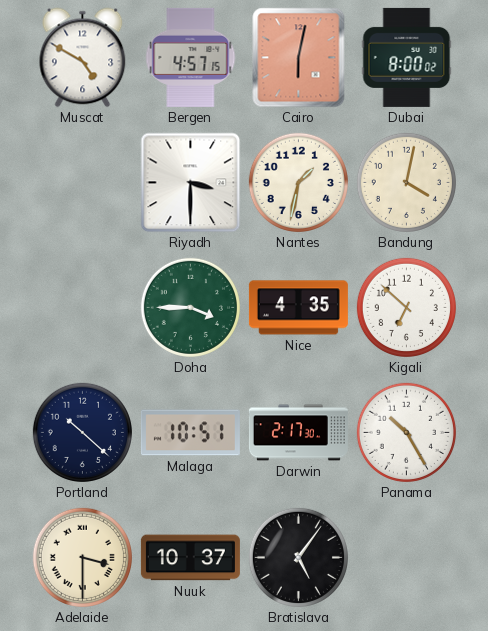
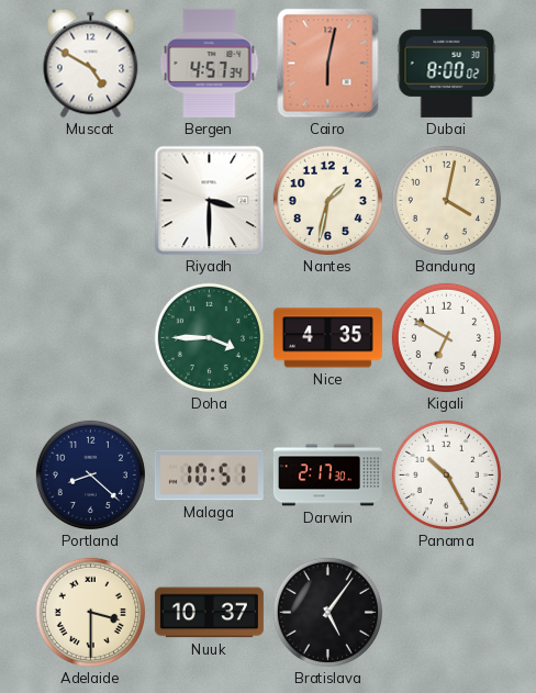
Bergen: 4:57:15 -> 4:57:34
Kigali: 6:52 -> 6:50
Portland: 10:22 -> 8:22
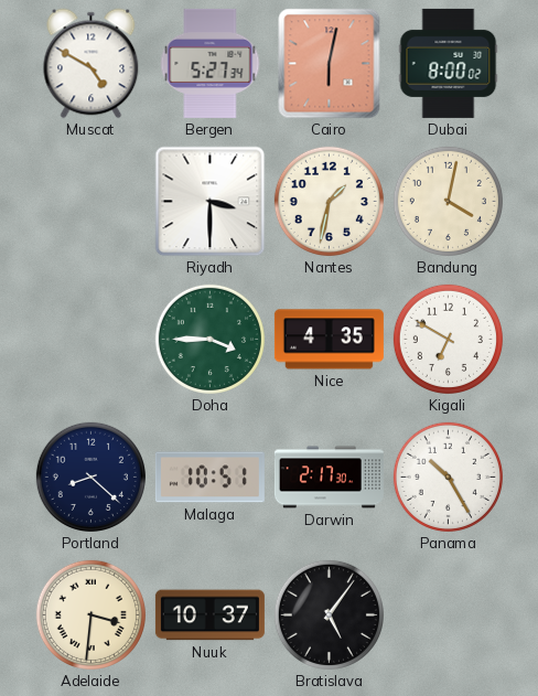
Bergen: 4:57 -> 5:27
Adelaide: 3:30 -> 3:31
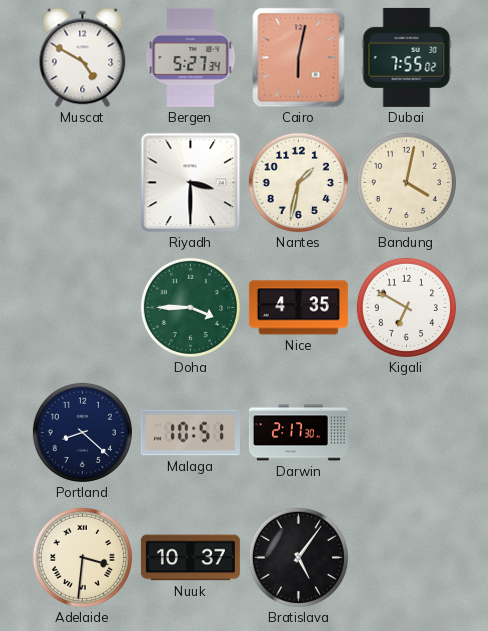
Dubai: 8:00 -> 7:55
Panama: 10:25 -> none
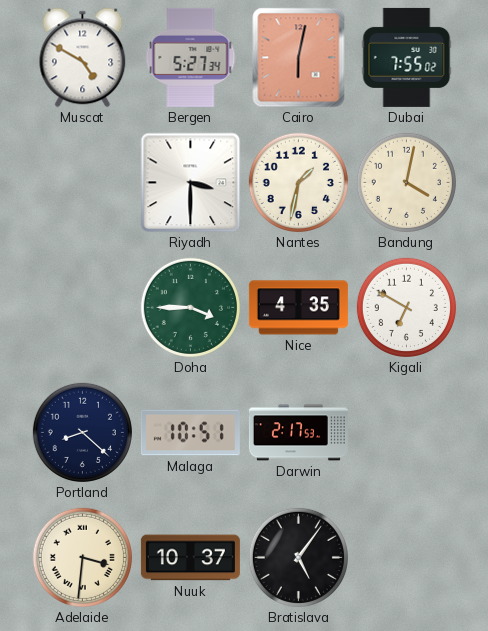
Darwin: 2:17:30 -> 2:17:53
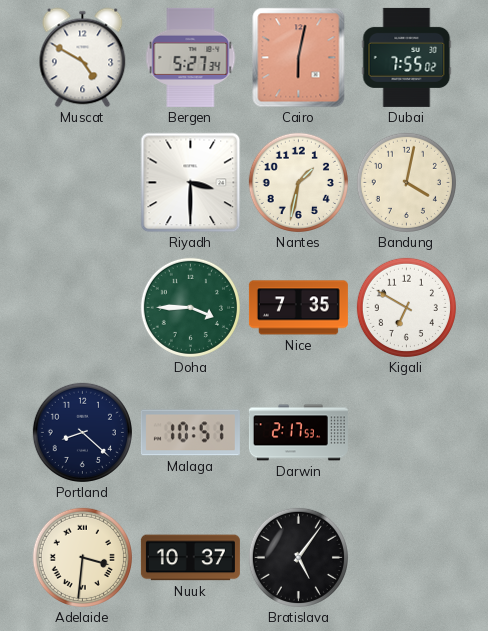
Nice: 4:35 -> 7:35
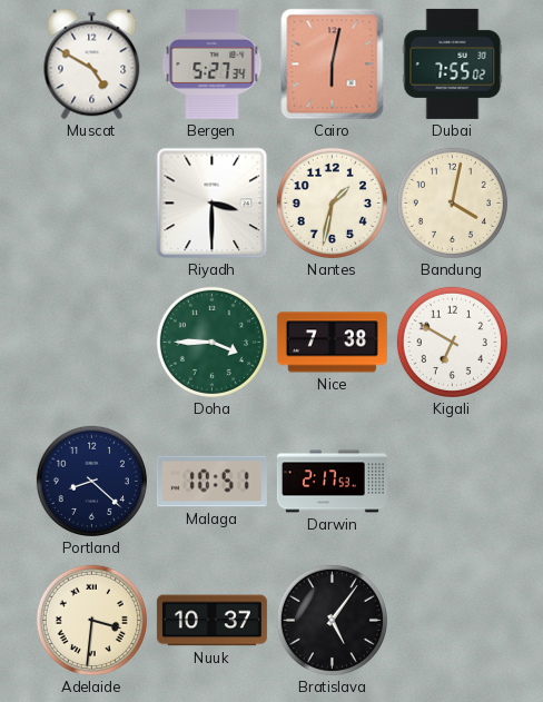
Nice: 7:35 -> 7:38
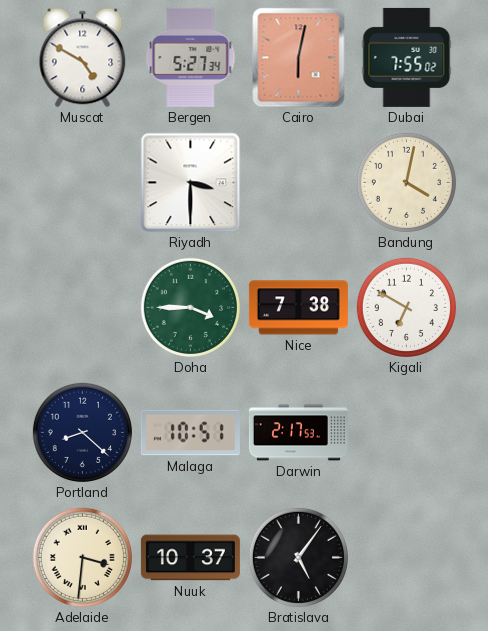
Nantes: 1:32 -> none
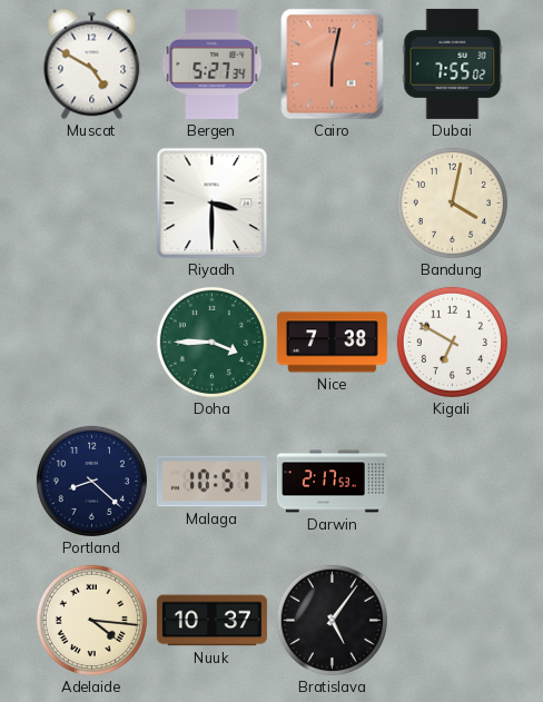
Adelaide: 3:31 -> 4:16
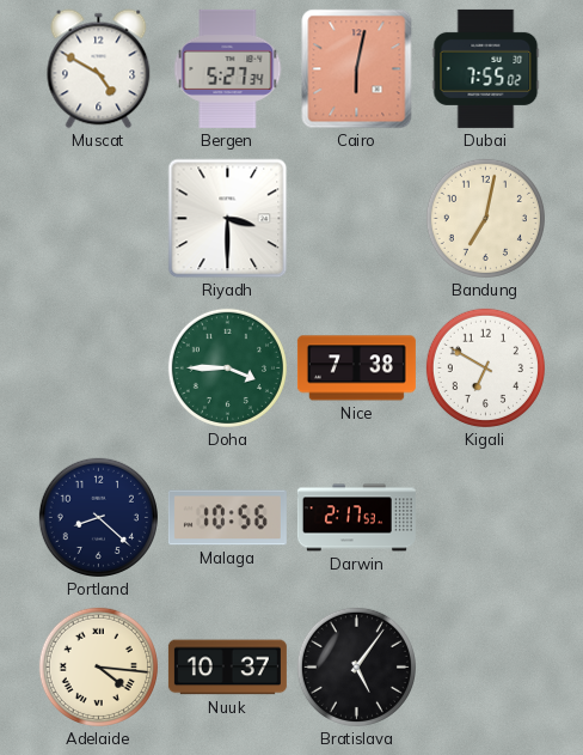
Bandung: 4:02 -> 7:02
Malaga: 10:51 -> 10:56
